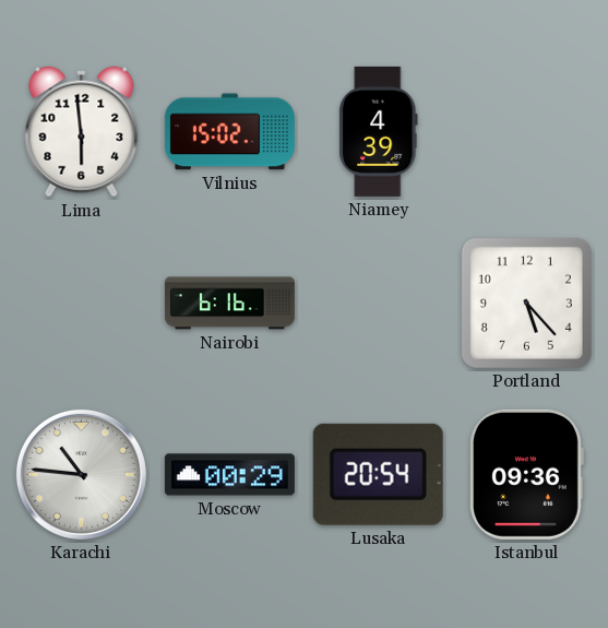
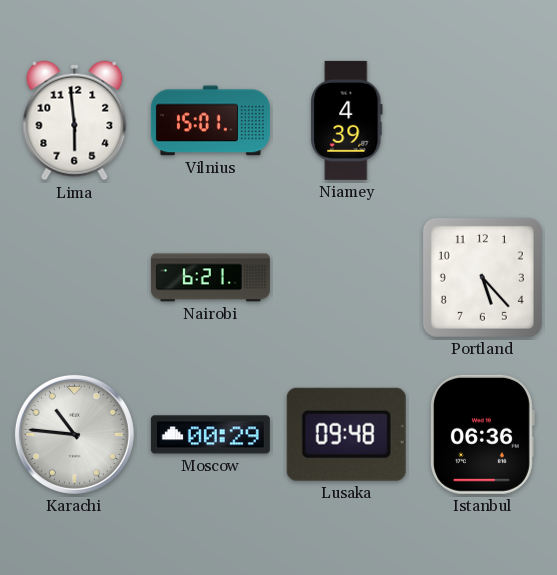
Vilnius: 15:02 -> 15:01
Nairobi: 6:16 -> 6:21
Lusaka: 20:54 -> 09:48
Istanbul: 09:36 -> 06:36
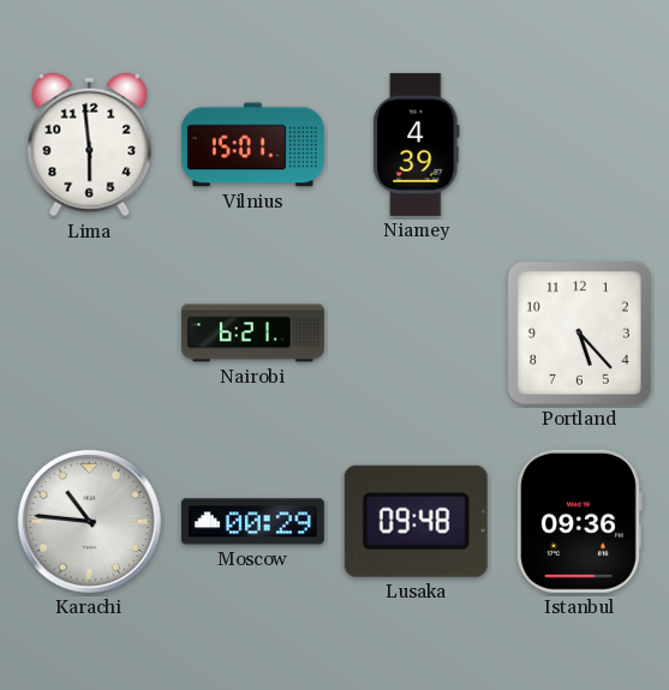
Istanbul: 06:36 -> 09:36
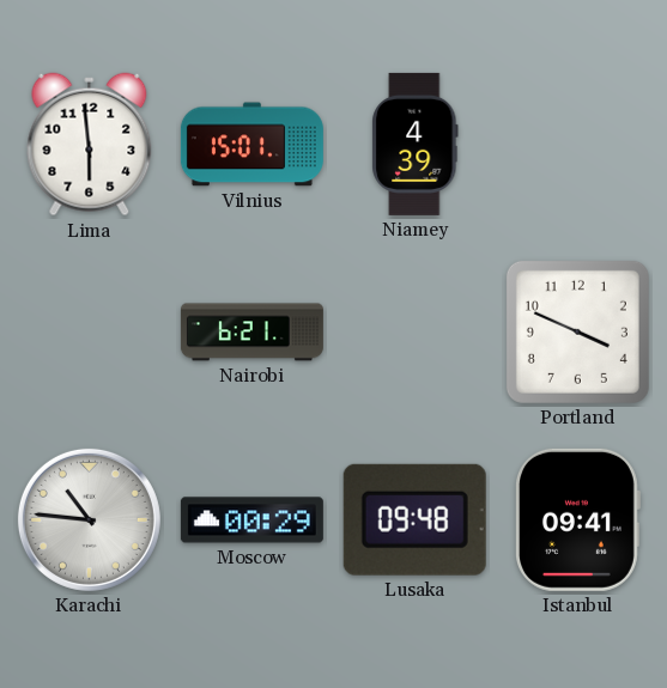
Portland: 5:23 -> 3:49
Istanbul: 09:36 -> 09:41
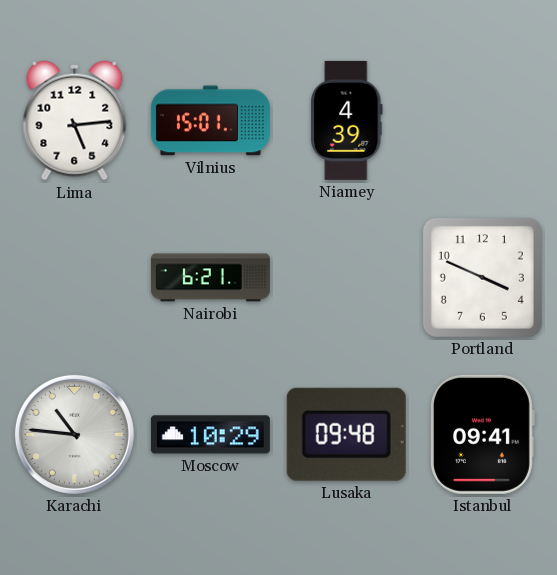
Lima: 5:59 -> 5:14
Moscow: 00:29 -> 10:29
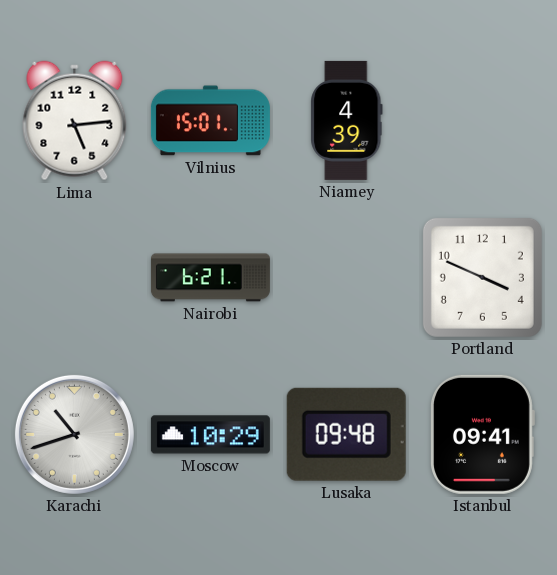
Karachi: 10:46 -> 10:42
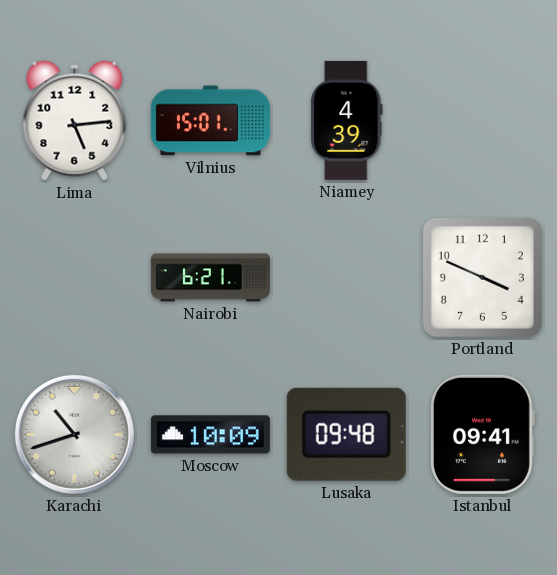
Moscow: 10:29 -> 10:09
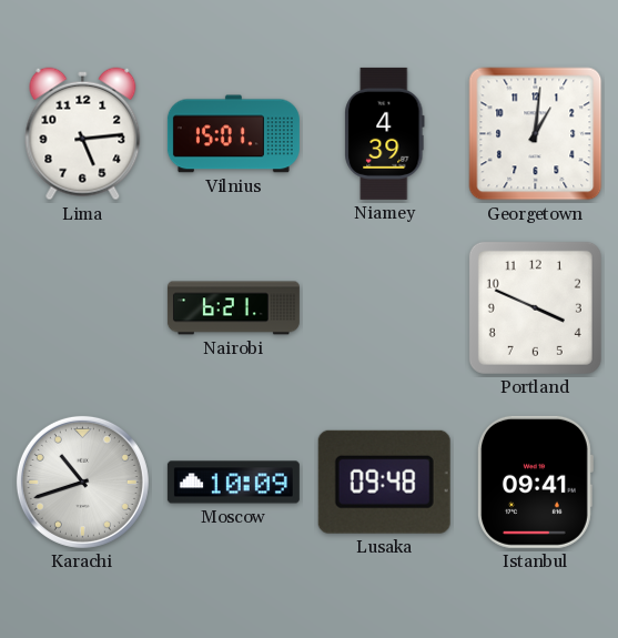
Georgetown: none -> 1:01
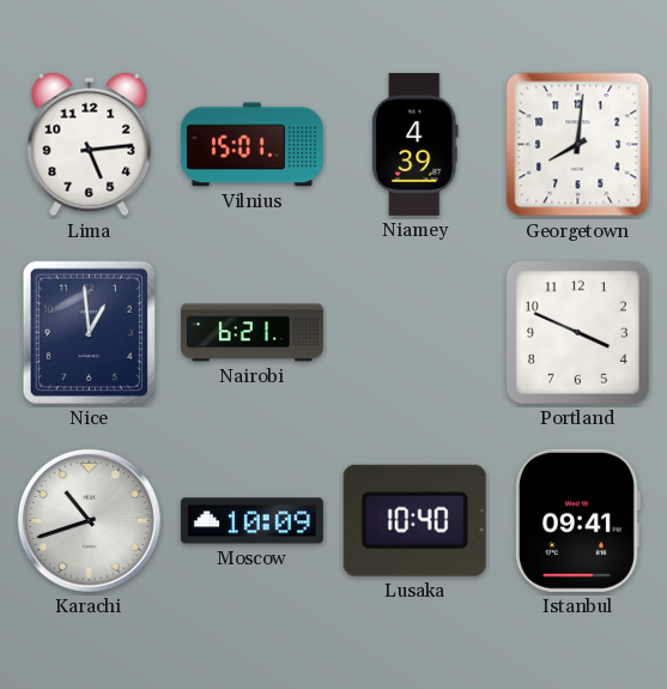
Georgetown: 1:01 -> 8:01
Nice: none -> 12:59
Lusaka: 09:48 -> 10:40
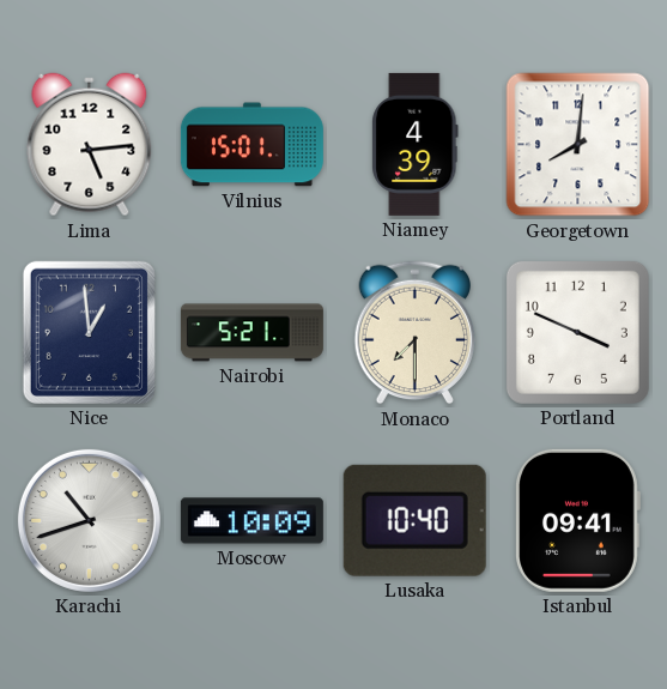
Nairobi: 6:21 -> 5:21
Monaco: none -> 7:30
